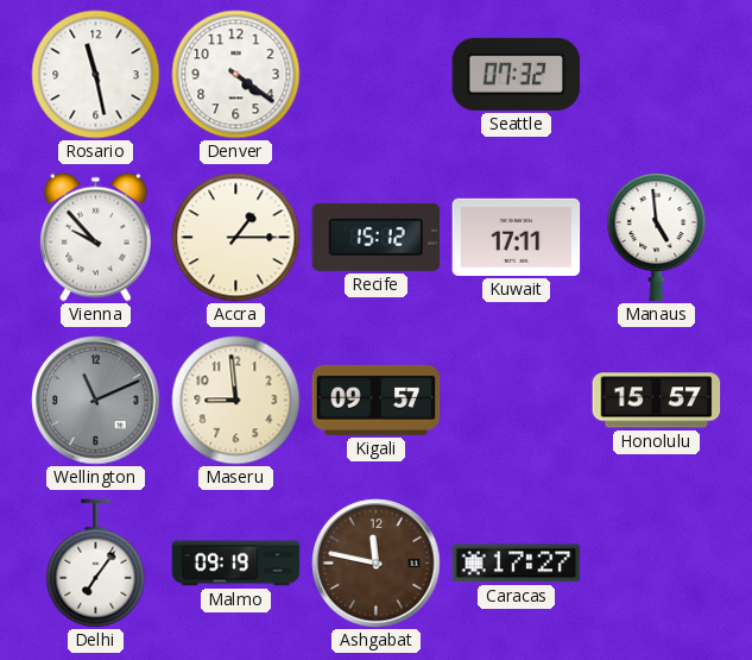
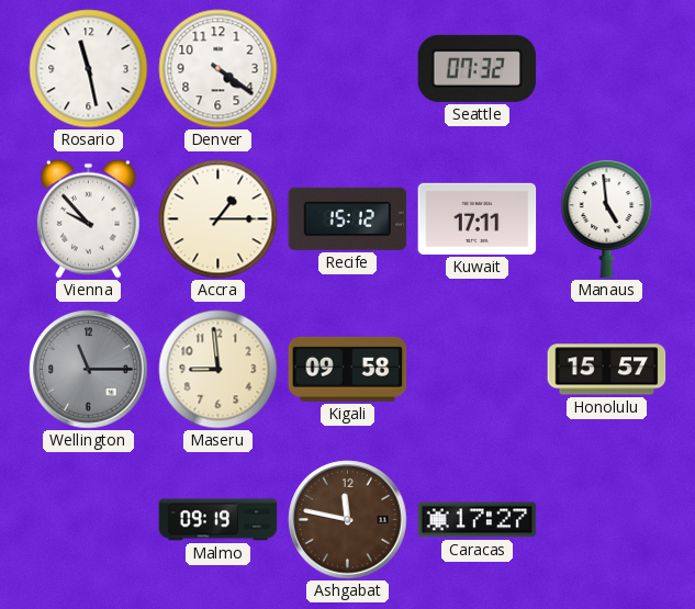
Wellington: 11:11 -> 11:15
Kigali: 09:57 -> 09:58
Delhi: 7:06 -> none
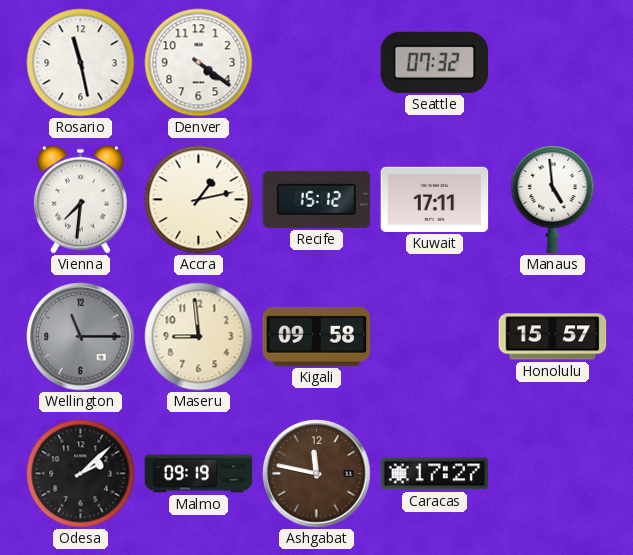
Vienna: 9:53 -> 7:31
Accra: 1:15 -> 1:13
Odesa: none -> 2:08
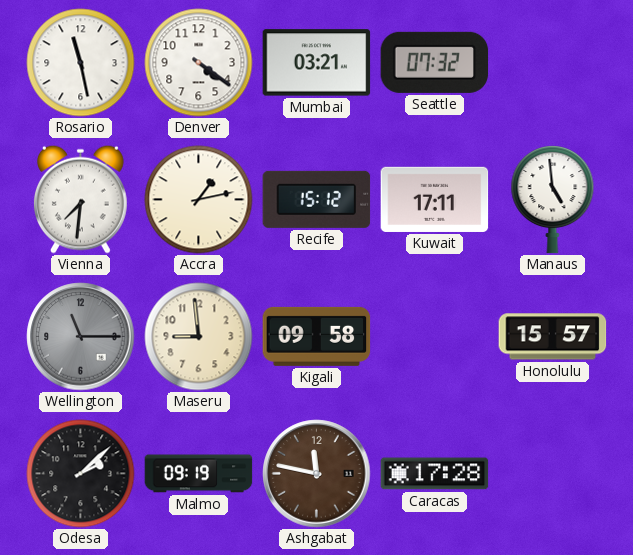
Mumbai: none -> 03:21
Caracas: 17:27 -> 17:28
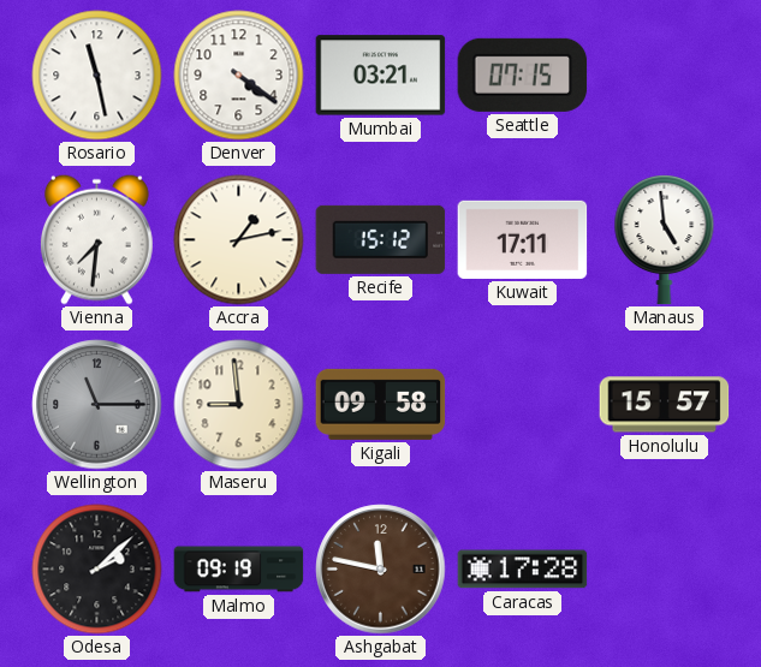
Seattle: 07:32 -> 07:15
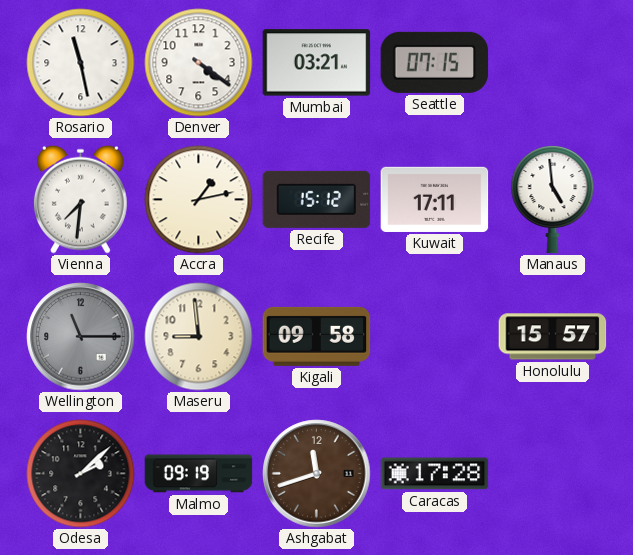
Ashgabat: 11:47 -> 11:42
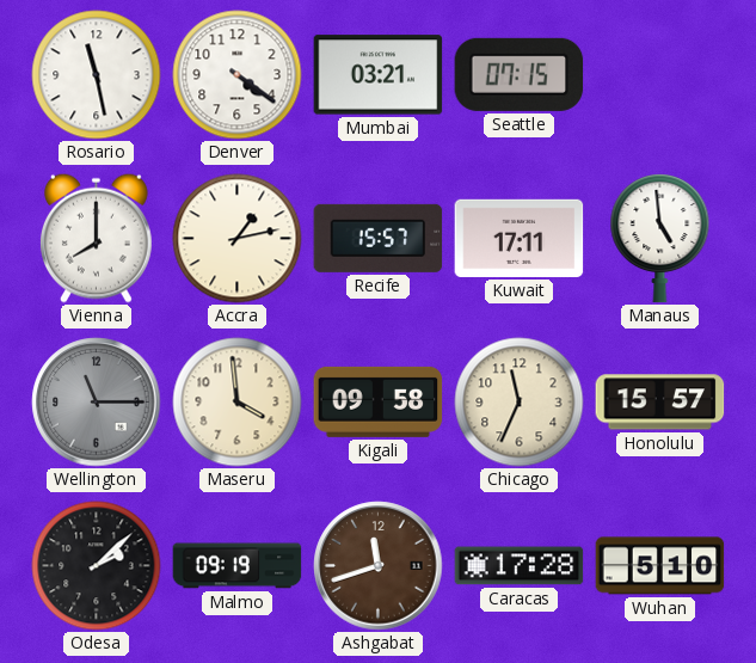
Vienna: 7:31 -> 8:00
Recife: 15:12 -> 15:57
Maseru: 8:59 -> 3:59
Chicago: none -> 11:34
Wuhan: none -> 5:10
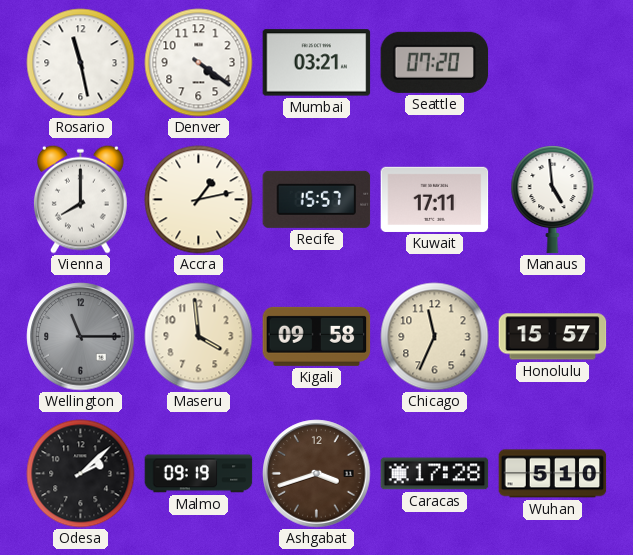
Seattle: 07:15 -> 07:20
Ashgabat: 11:42 -> 3:42
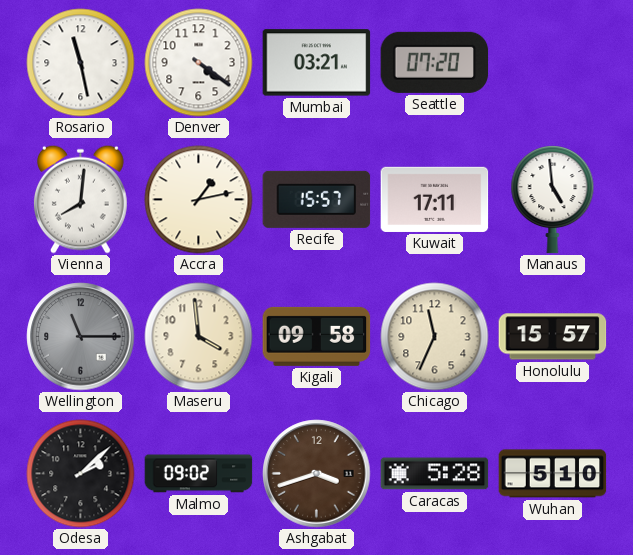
Vienna: 8:00 -> 8:01
Malmo: 09:19 -> 09:02
Caracas: 17:28 -> 5:28
